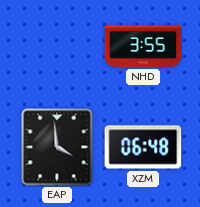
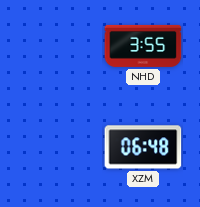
EAP: 3:59 -> none
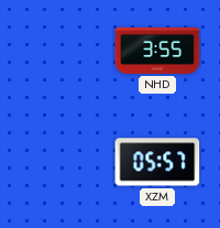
XZM: 06:48 -> 05:57
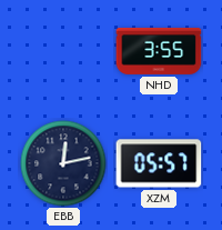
EBB: none -> 12:13
